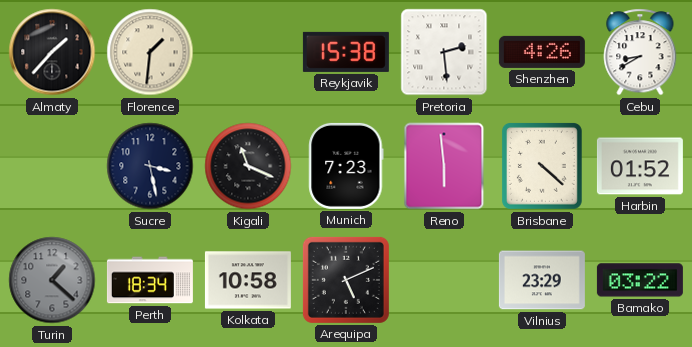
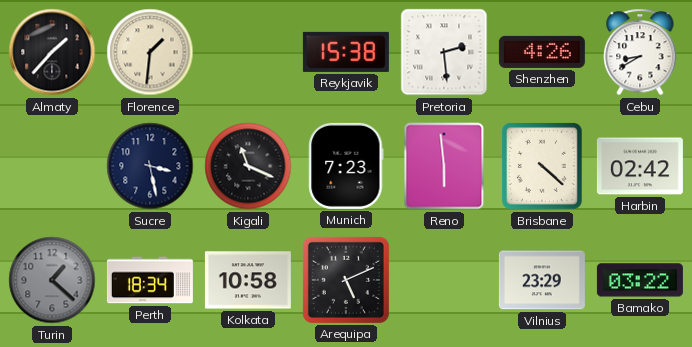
Harbin: 01:52 -> 02:42
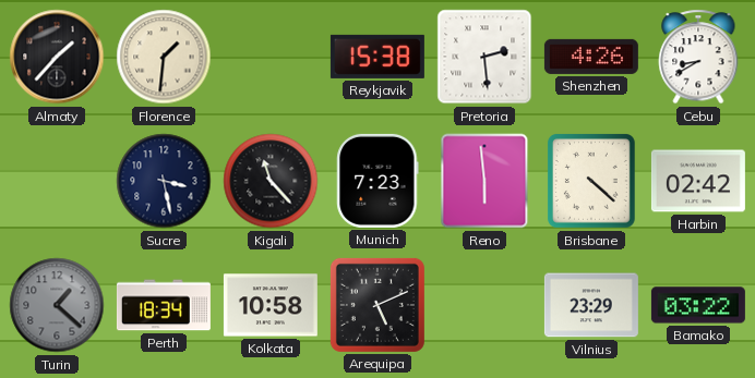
Kigali: 11:19 -> 11:23
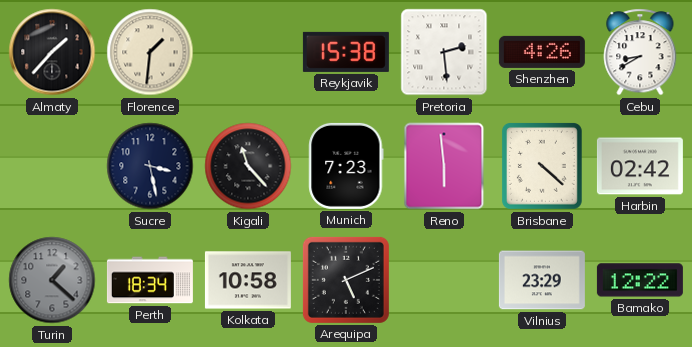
Bamako: 03:22 -> 12:22
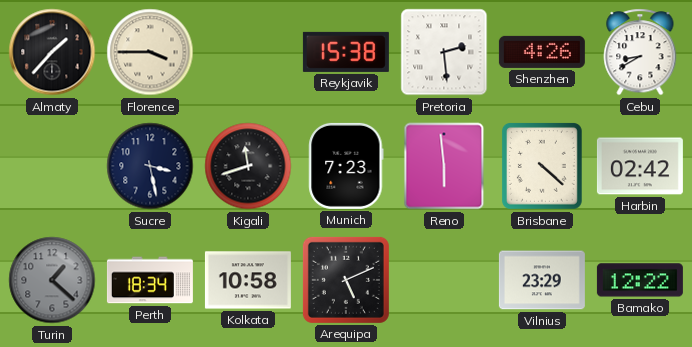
Florence: 1:31 -> 3:45
Kigali: 11:23 -> 11:42
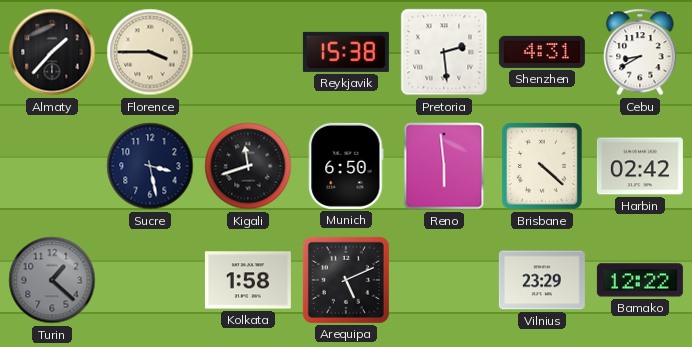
Shenzhen: 4:26 -> 4:31
Munich: 7:23 -> 6:50
Perth: 18:34 -> none
Kolkata: 10:58 -> 1:58
